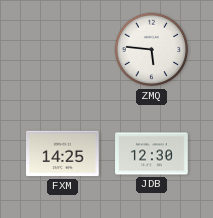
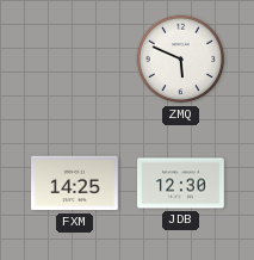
ZMQ: 5:46 -> 5:49
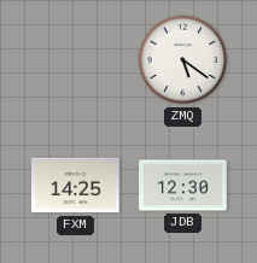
ZMQ: 5:49 -> 5:21
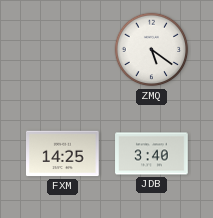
JDB: 12:30 -> 3:40
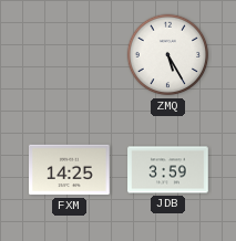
ZMQ: 5:21 -> 5:25
JDB: 3:40 -> 3:59
